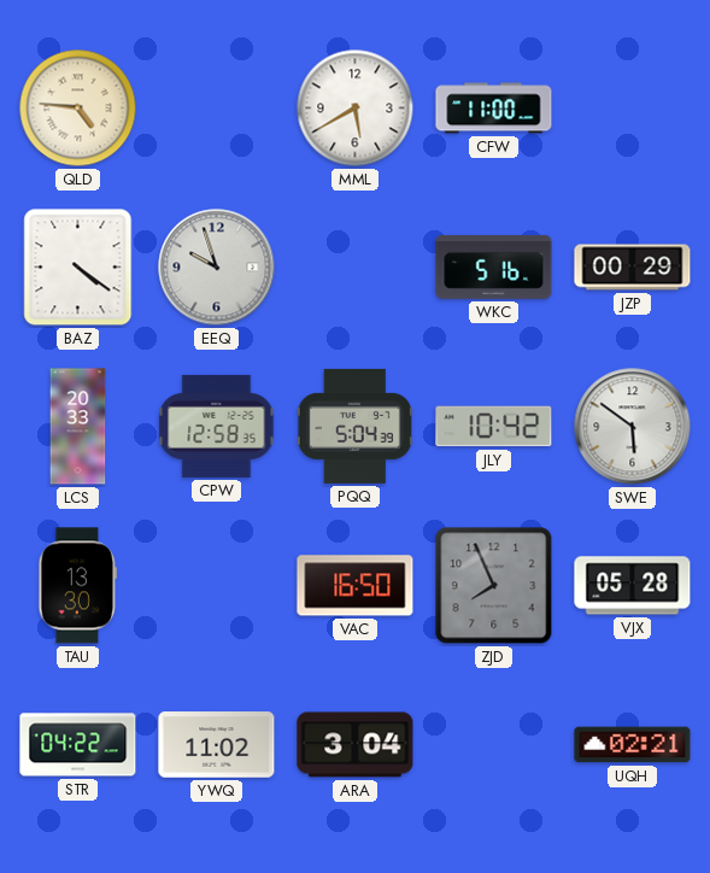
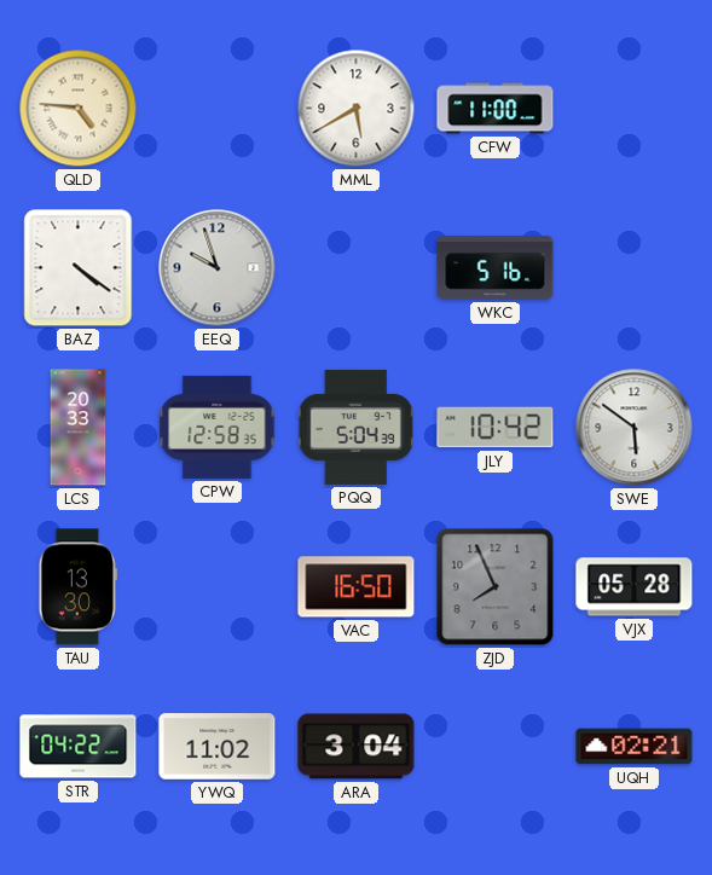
JZP: 00:29 -> none
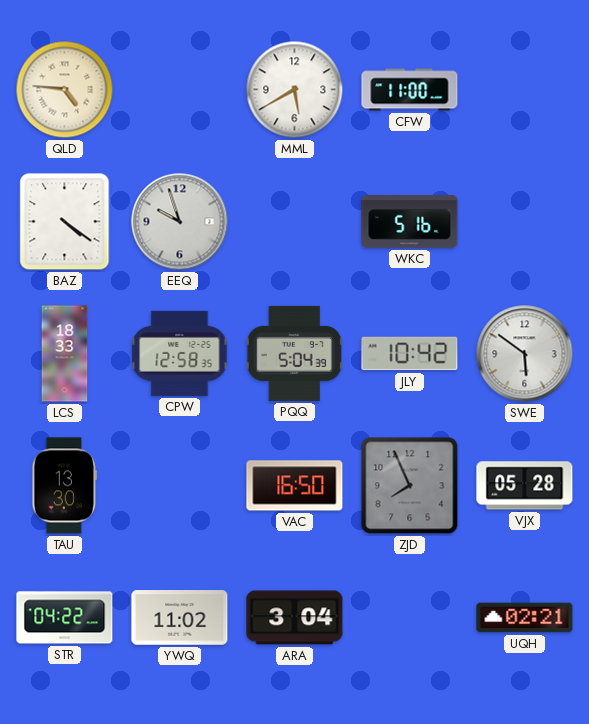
LCS: 20:33 -> 18:33
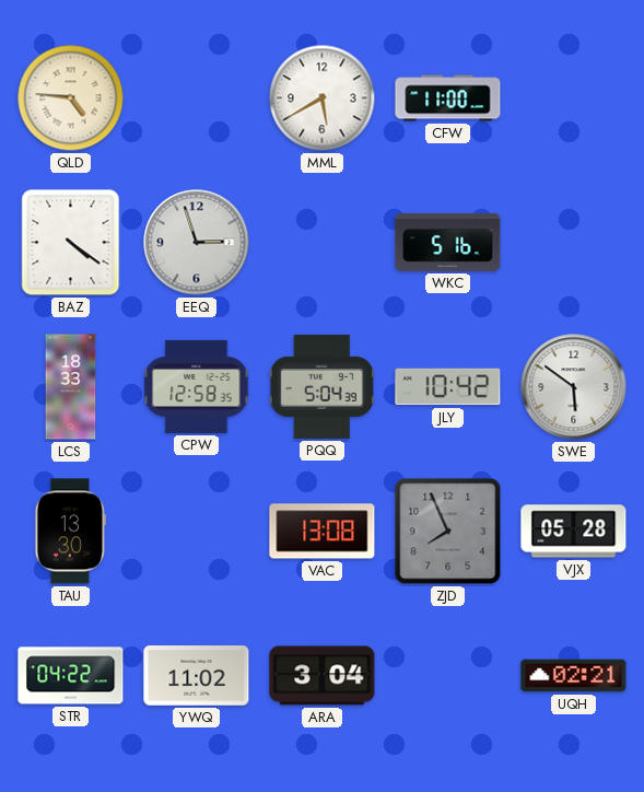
EEQ: 9:57 -> 2:57
VAC: 16:50 -> 13:08
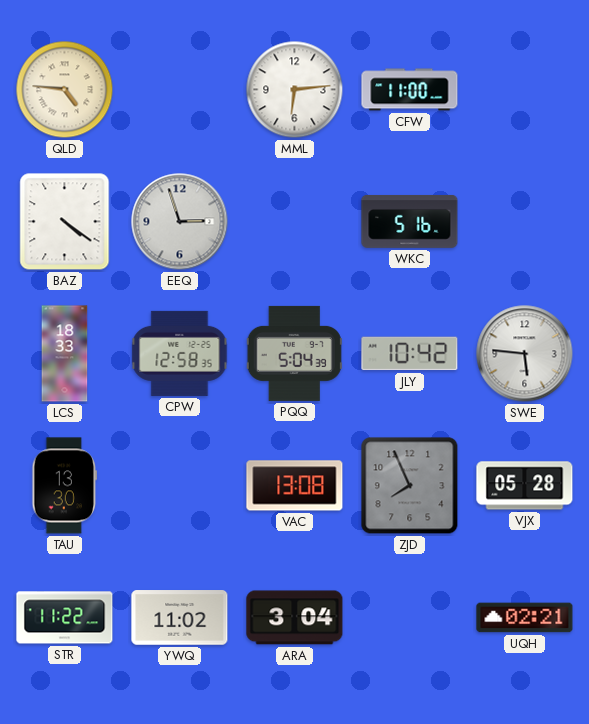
MML: 5:40 -> 6:14
SWE: 5:51 -> 5:46
STR: 04:22 -> 11:22
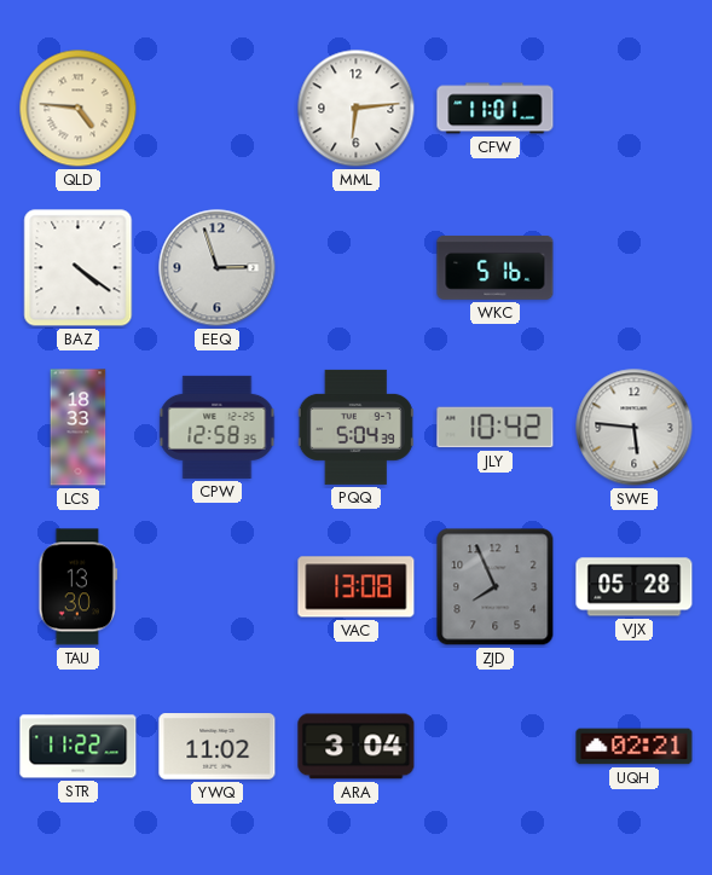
CFW: 11:00 -> 11:01
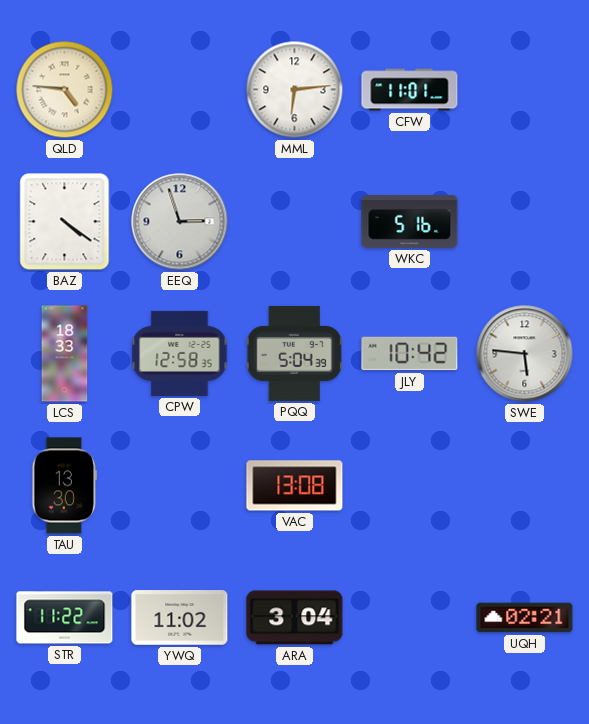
ZJD: 7:56 -> none
VJX: 05:28 -> none
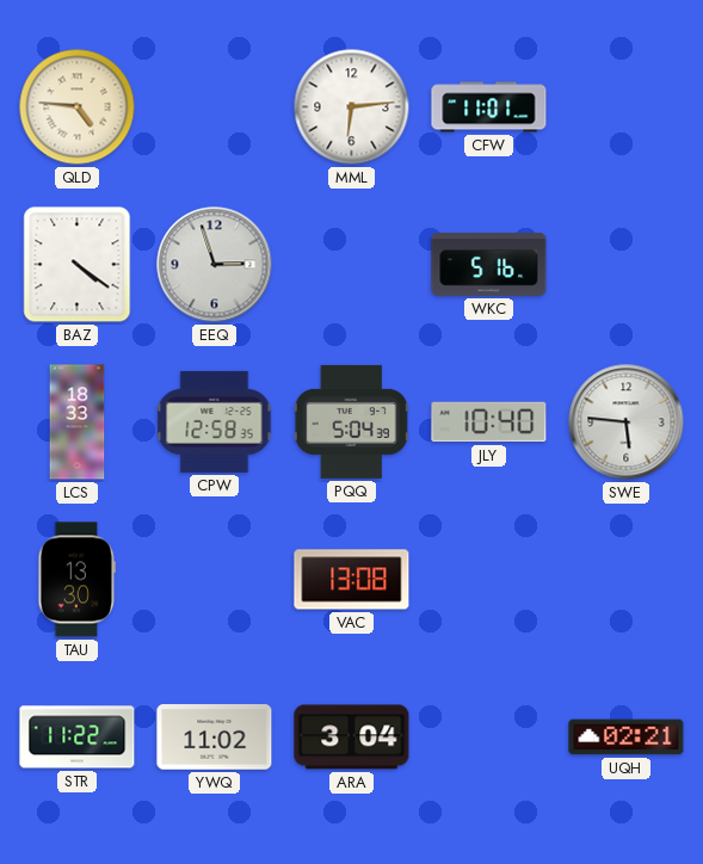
JLY: 10:42 -> 10:40
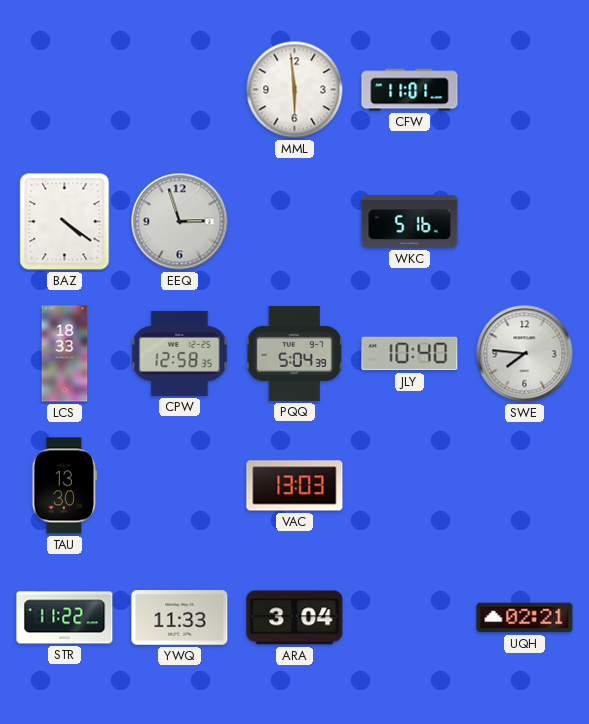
QLD: 4:46 -> none
MML: 6:14 -> 5:59
SWE: 5:46 -> 7:46
VAC: 13:08 -> 13:03
YWQ: 11:02 -> 11:33
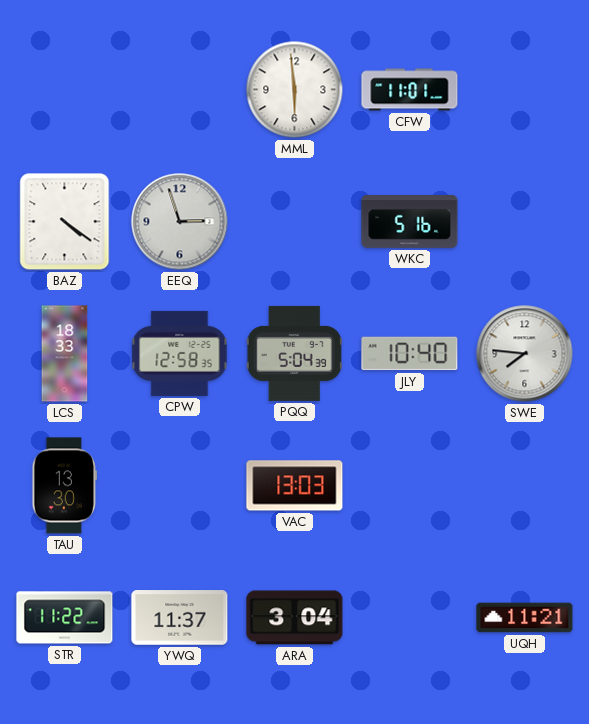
YWQ: 11:33 -> 11:37
UQH: 02:21 -> 11:21
